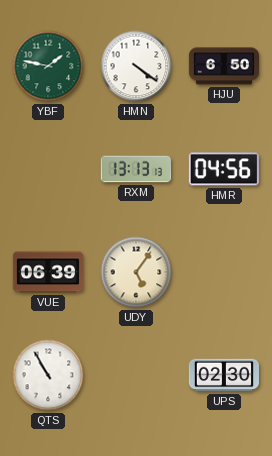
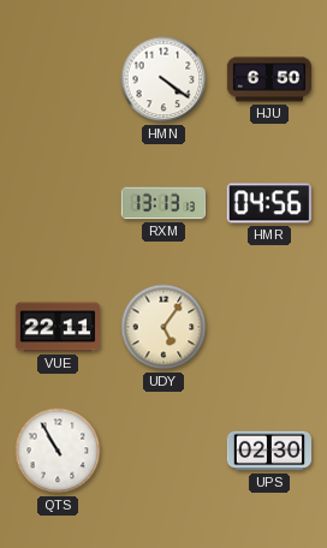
YBF: 1:47 -> none
VUE: 06:39 -> 22:11
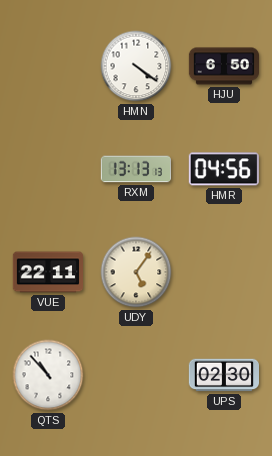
QTS: 10:55 -> 10:53
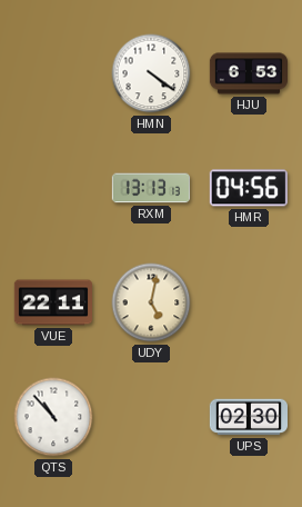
HJU: 6:50 -> 6:53
UDY: 5:06 -> 5:02
